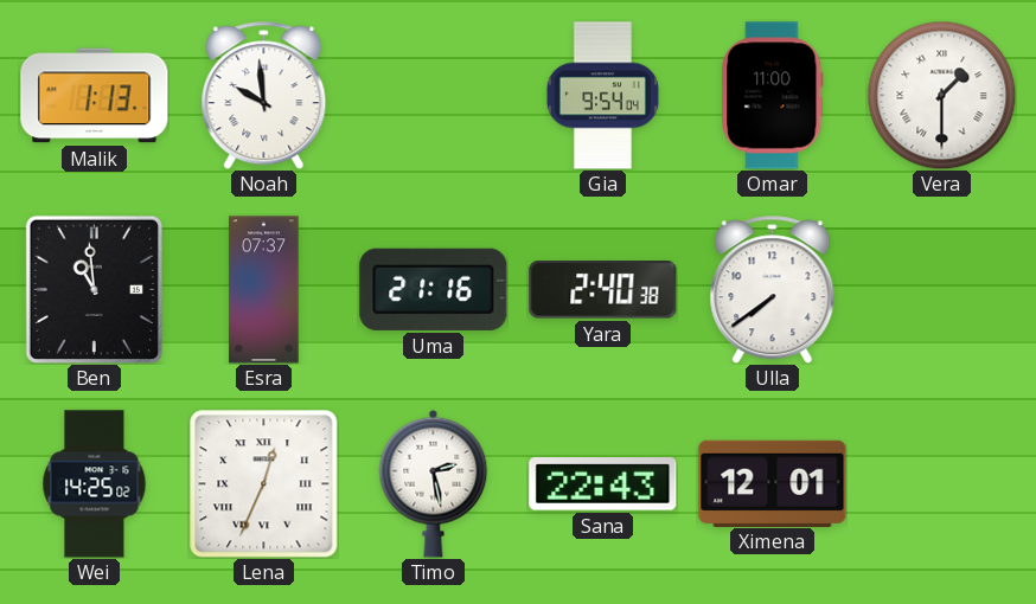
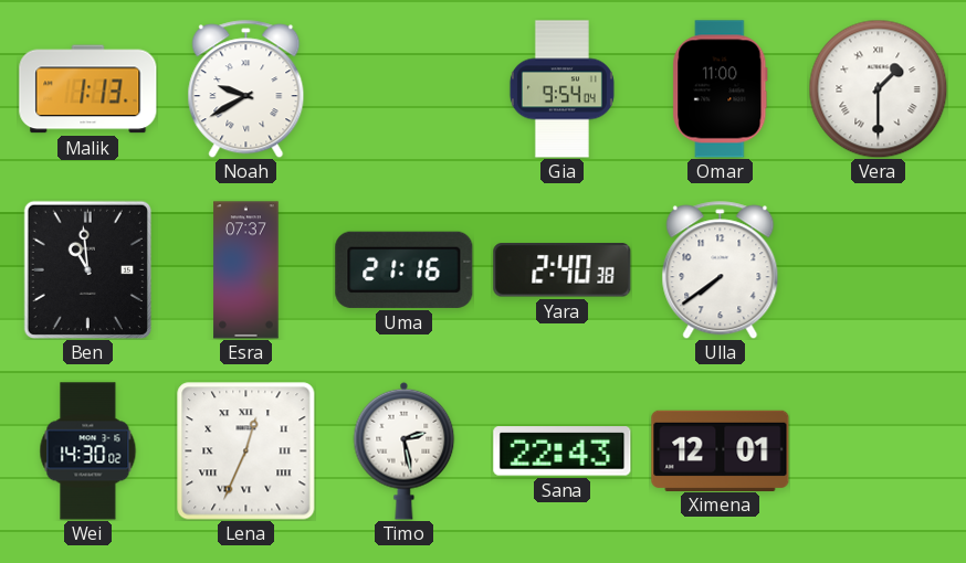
Noah: 9:59 -> 9:40
Wei: 14:25 -> 14:30
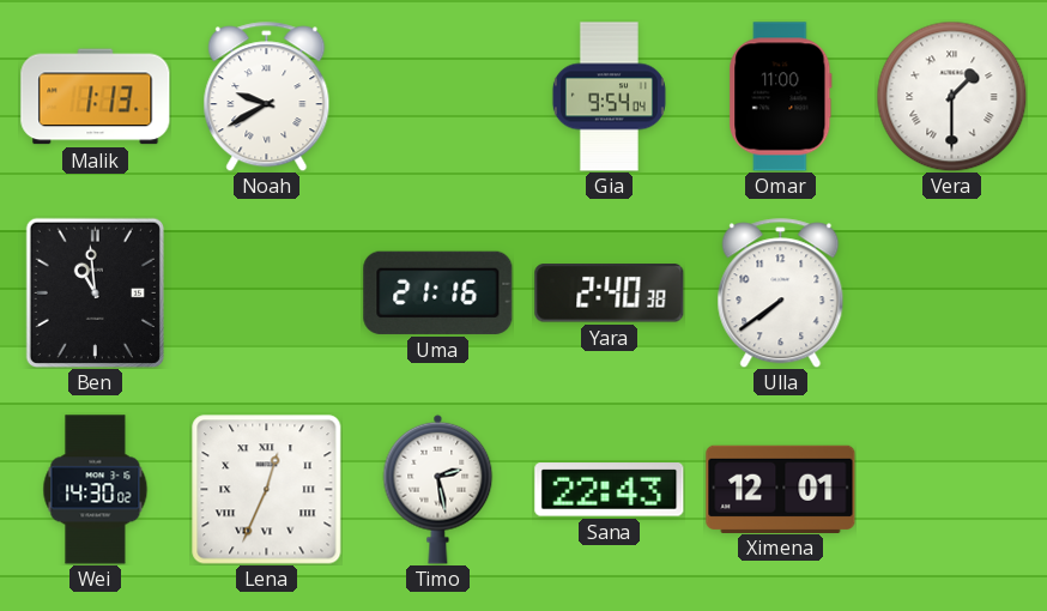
Esra: 07:37 -> none
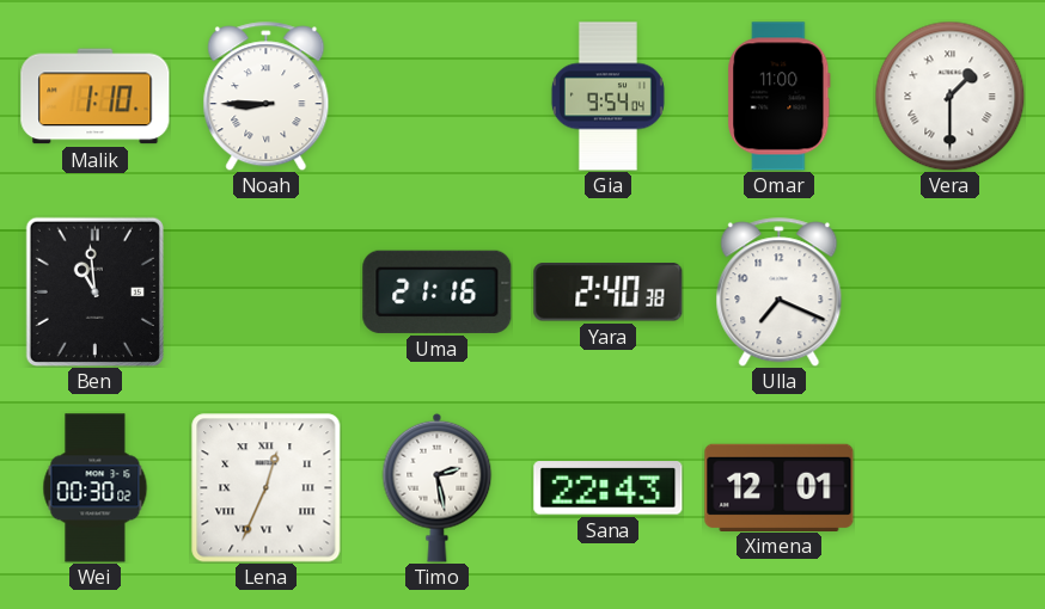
Malik: 1:13 -> 1:10
Noah: 9:40 -> 8:45
Ulla: 7:39 -> 7:19
Wei: 14:30 -> 00:30
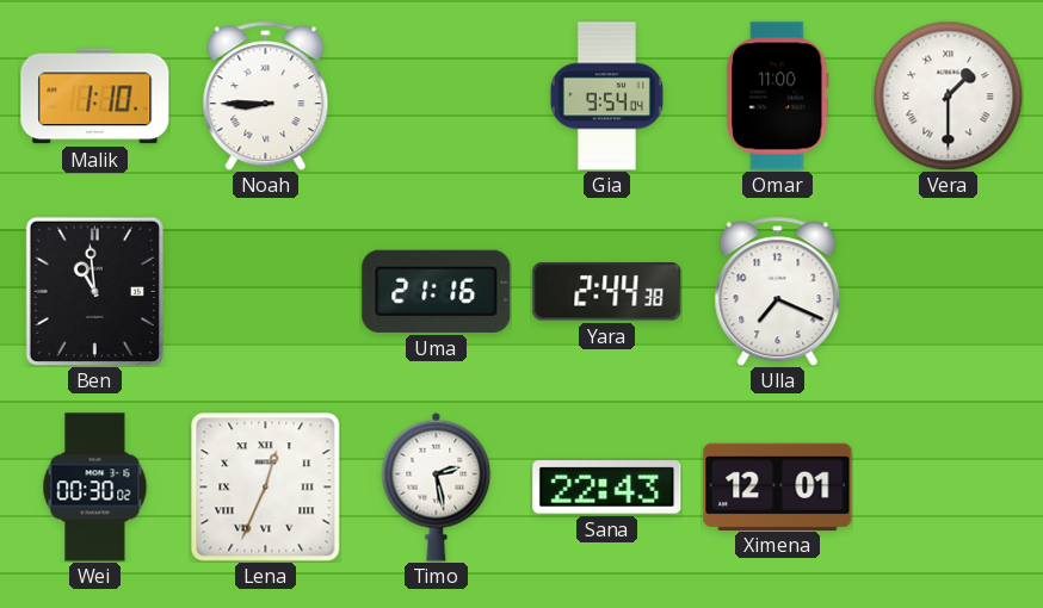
Yara: 2:40 -> 2:44
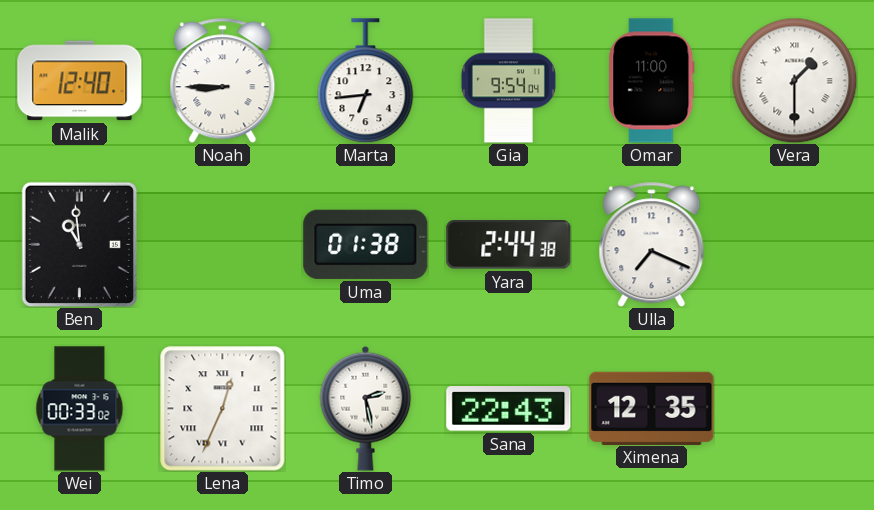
Malik: 1:10 -> 12:40
Marta: none -> 6:44
Uma: 21:16 -> 01:38
Wei: 00:30 -> 00:33
Ximena: 12:01 -> 12:35
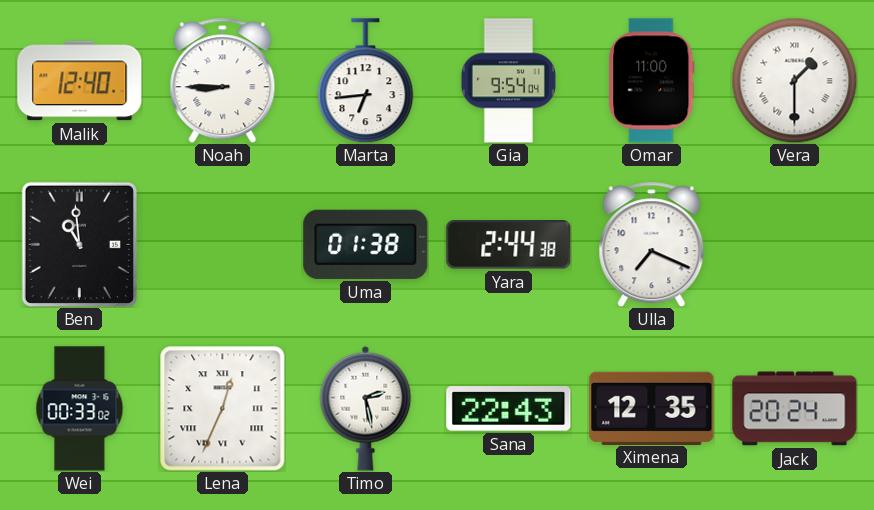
Jack: none -> 20:24
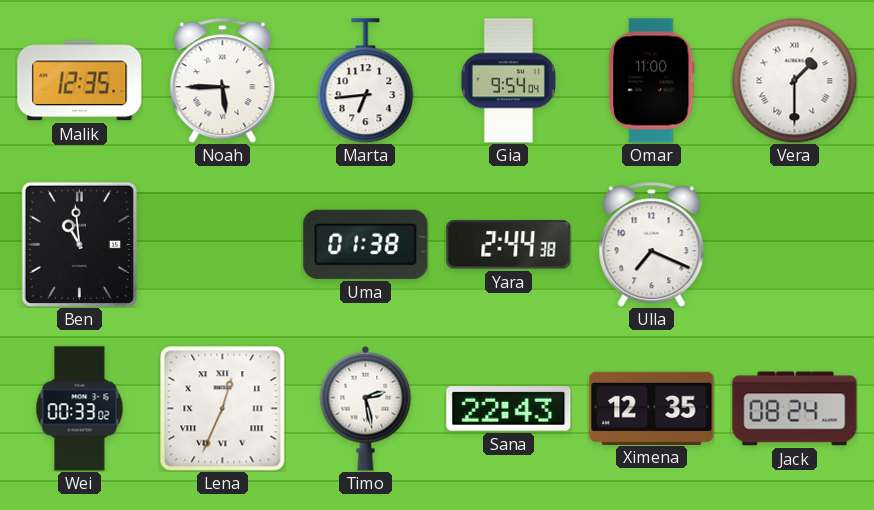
Malik: 12:40 -> 12:35
Noah: 8:45 -> 5:45
Jack: 20:24 -> 08:24
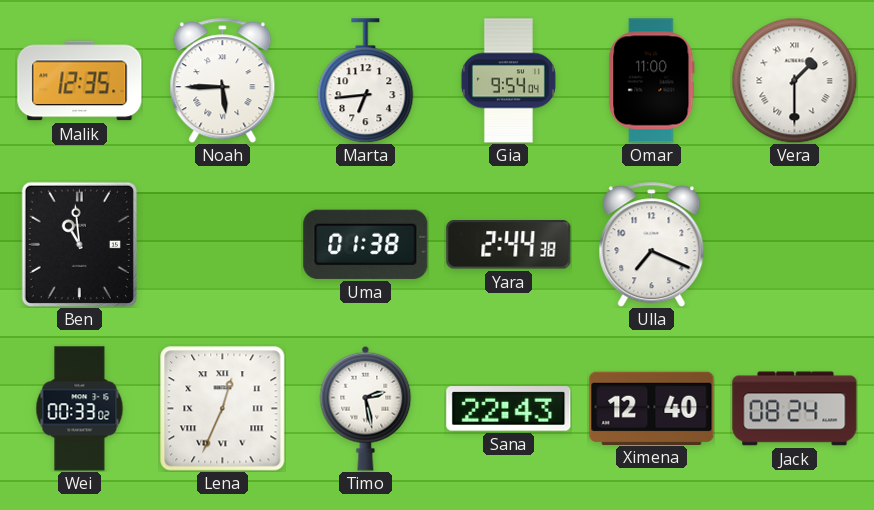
Ximena: 12:35 -> 12:40
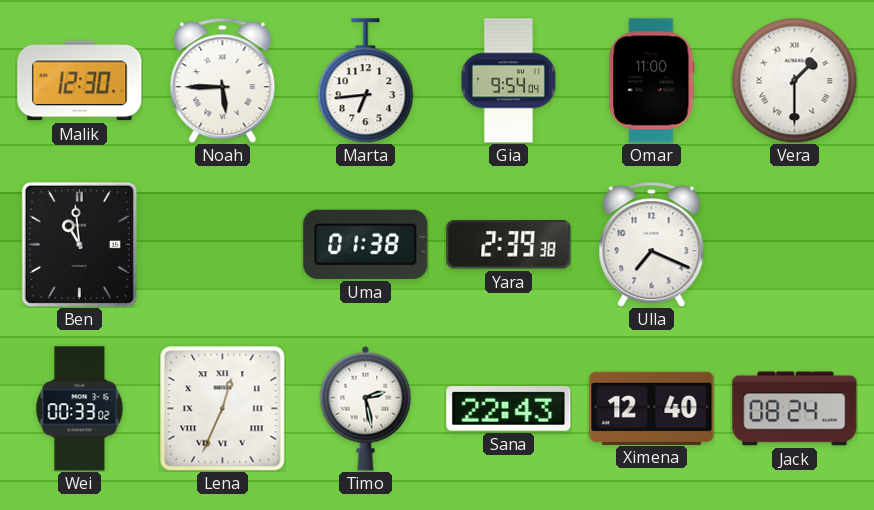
Malik: 12:35 -> 12:30
Yara: 2:44 -> 2:39
